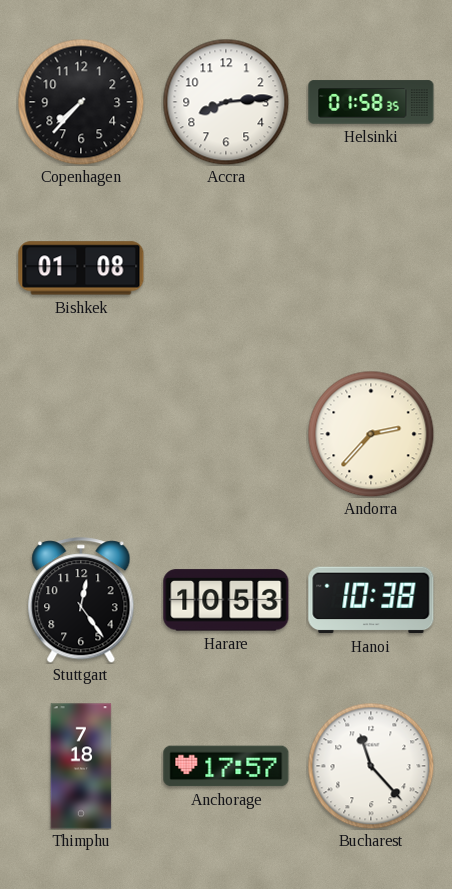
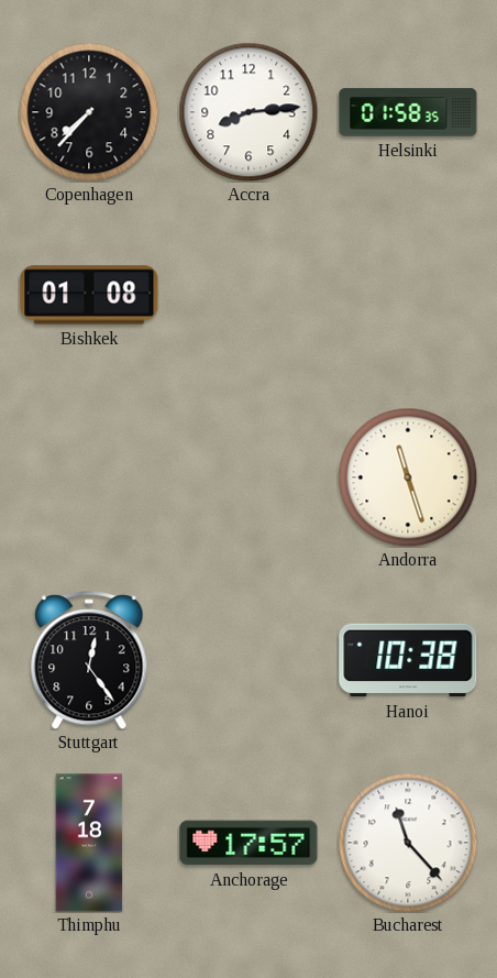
Andorra: 2:37 -> 11:27
Harare: 10:53 -> none
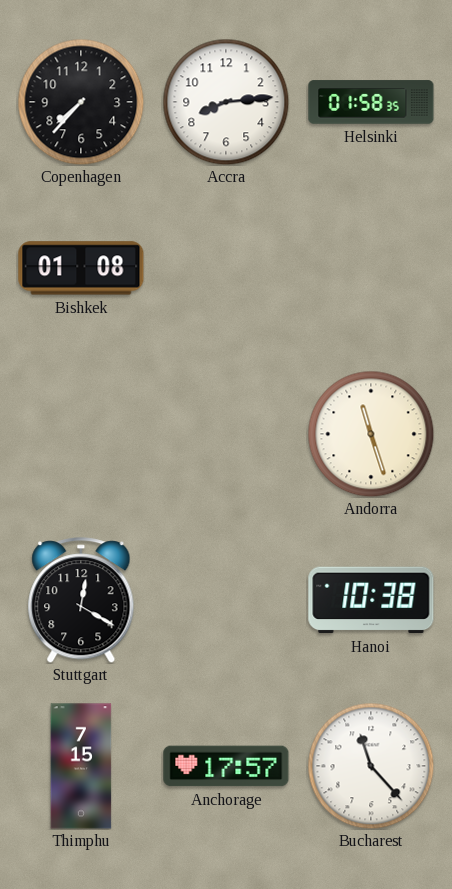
Stuttgart: 12:24 -> 12:20
Thimphu: 7:18 -> 7:15
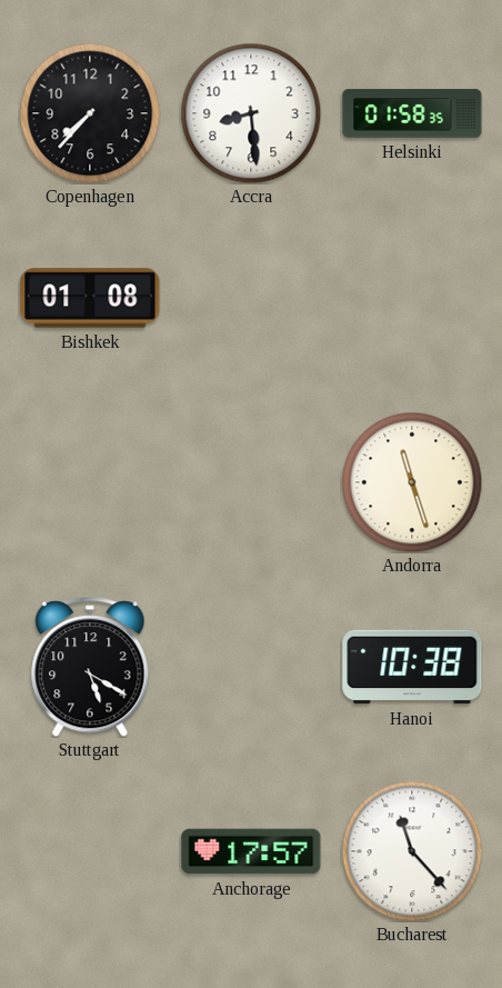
Accra: 8:14 -> 8:29
Stuttgart: 12:20 -> 5:20
Thimphu: 7:15 -> none
